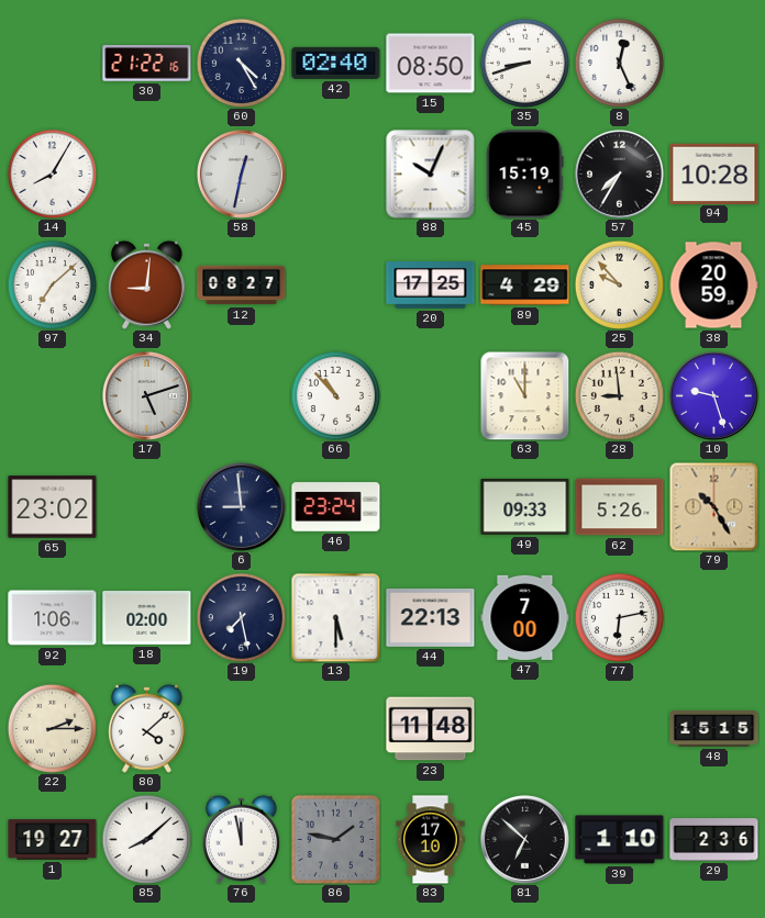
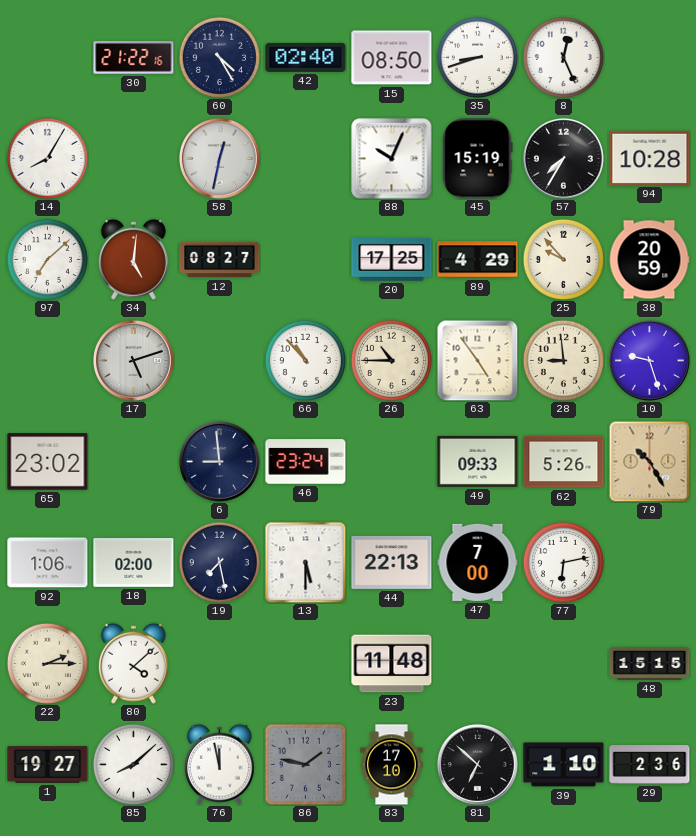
34: 9:01 -> 5:01
26: none -> 10:45
63: 11:00 -> 4:54
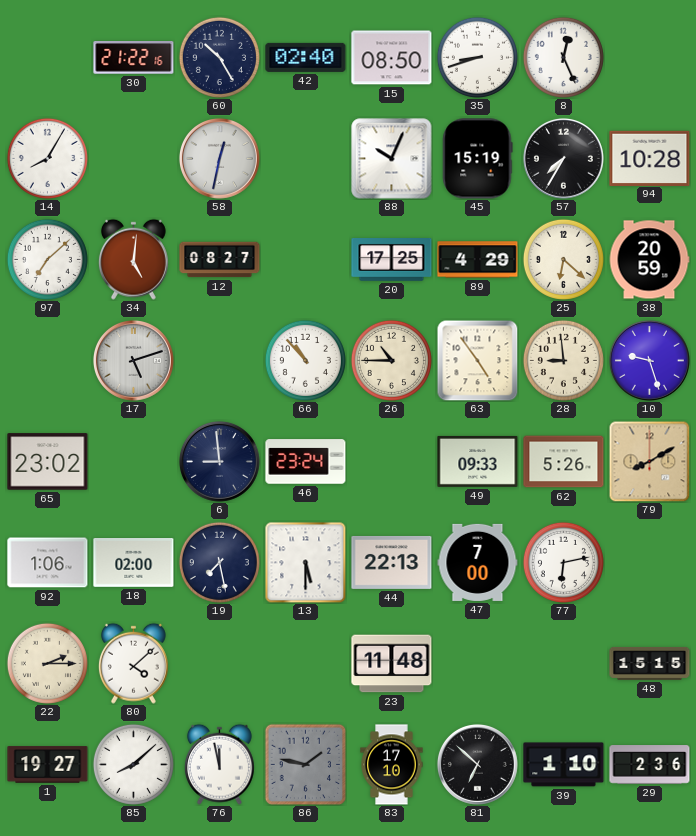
60: 4:25 -> 10:25
25: 9:53 -> 6:22
79: 10:25 -> 8:10
